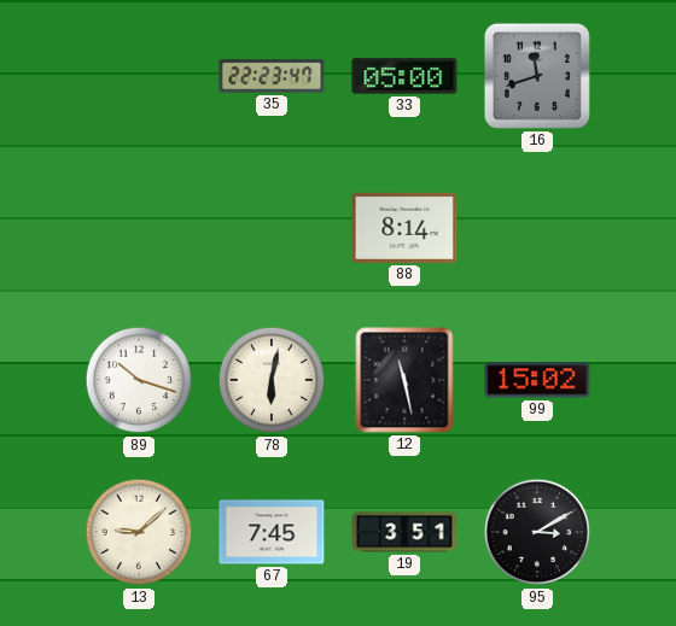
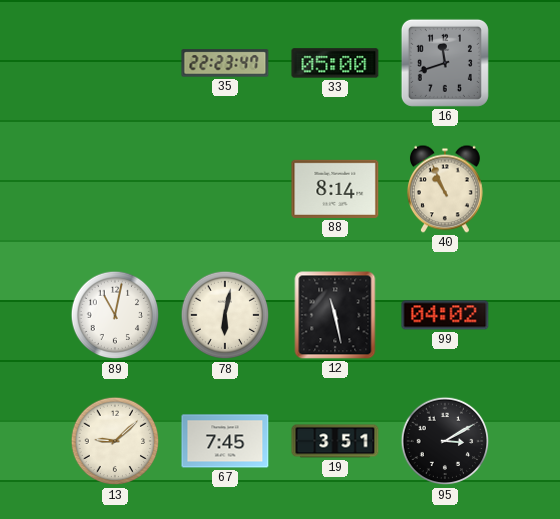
40: none -> 10:56
89: 10:18 -> 11:02
99: 15:02 -> 04:02
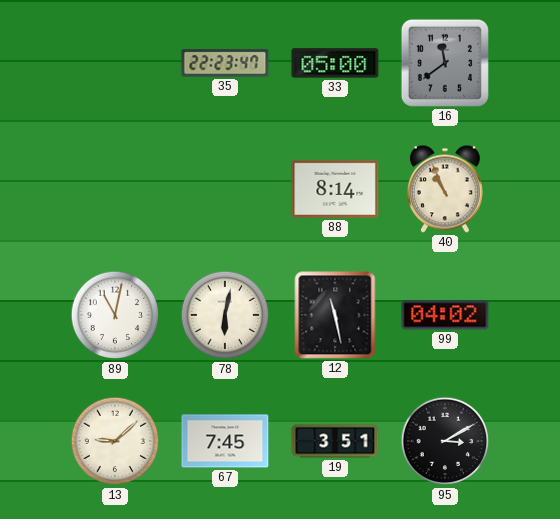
16: 11:42 -> 11:39
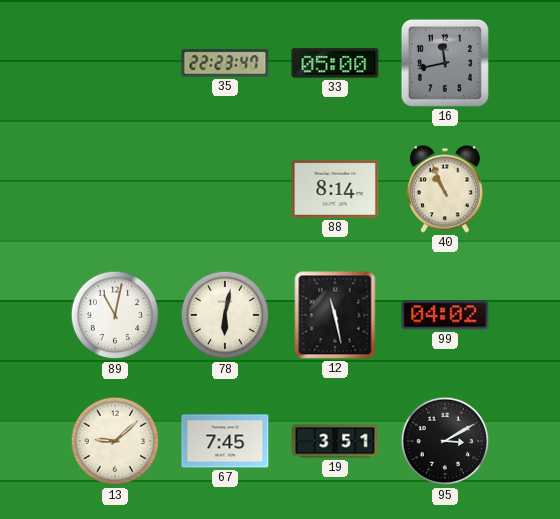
16: 11:39 -> 11:43
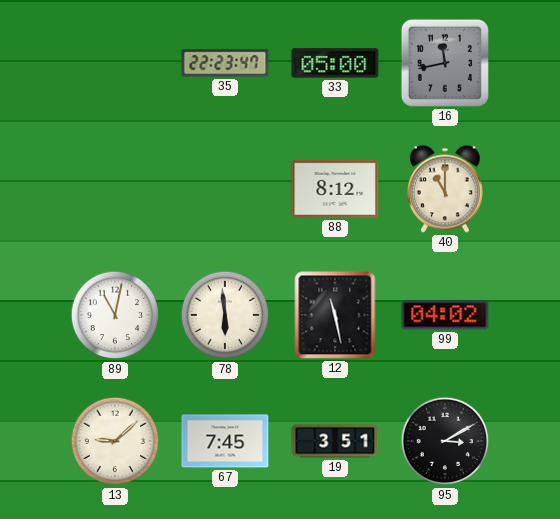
88: 8:14 -> 8:12
40: 10:56 -> 11:00
78: 6:02 -> 5:59
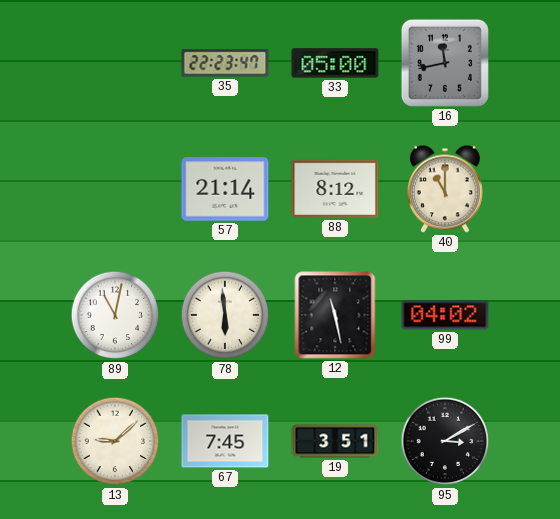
57: none -> 21:14
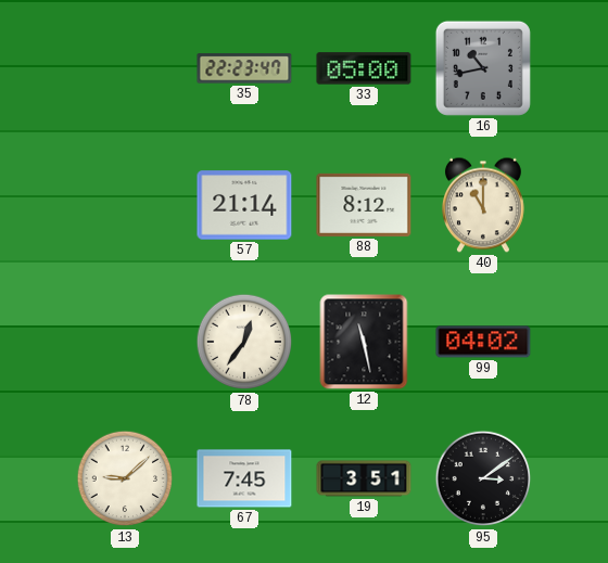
16: 11:43 -> 10:43
89: 11:02 -> none
78: 5:59 -> 12:36
95: 3:10 -> 3:09
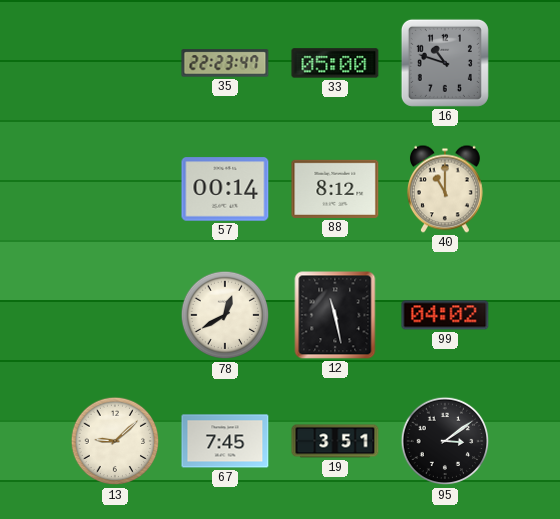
16: 10:43 -> 10:48
57: 21:14 -> 00:14
78: 12:36 -> 12:40
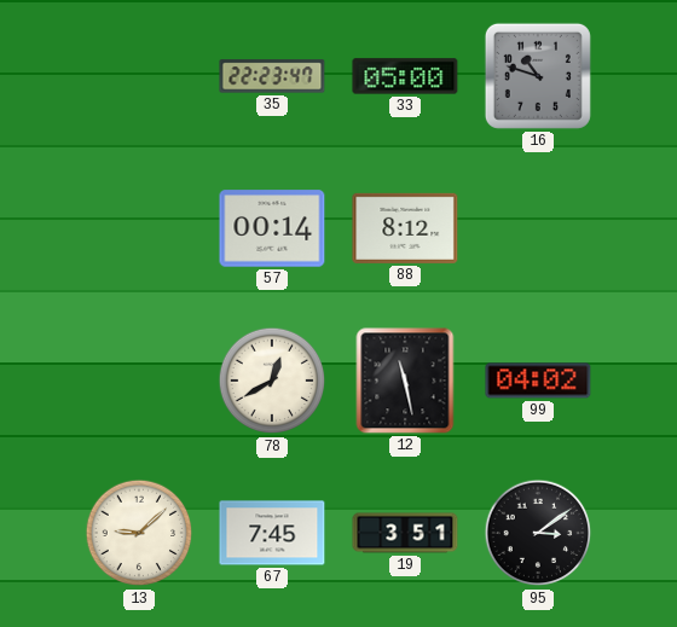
40: 11:00 -> none
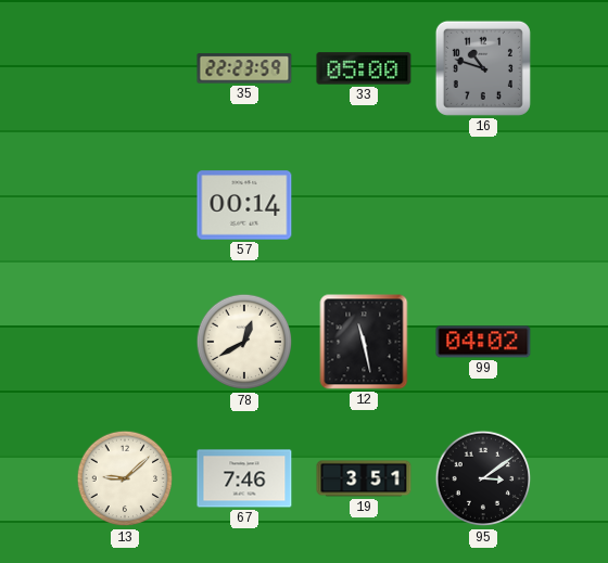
35: 22:23:47 -> 22:23:59
88: 8:12 -> none
67: 7:45 -> 7:46
